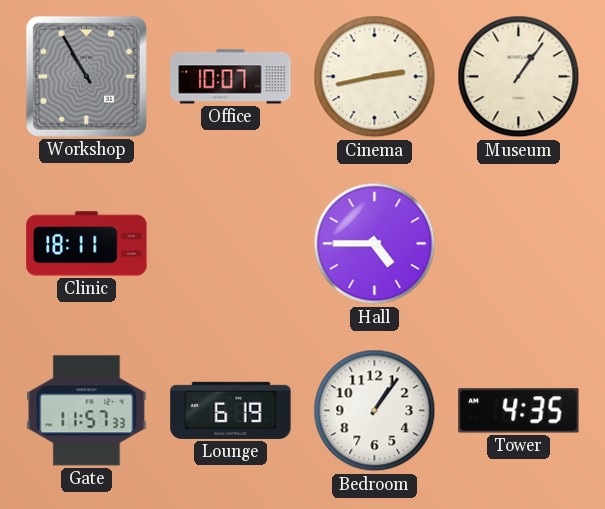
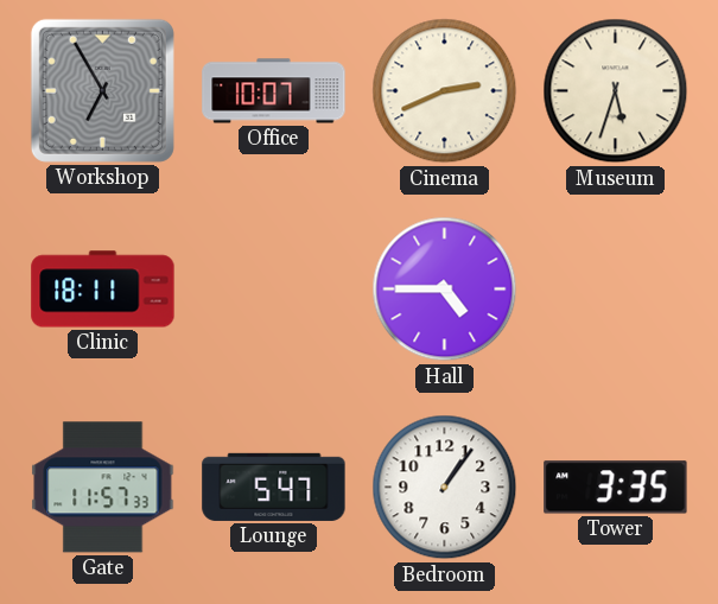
Workshop: 10:55 -> 6:55
Cinema: 2:43 -> 2:41
Museum: 1:06 -> 5:33
Lounge: 6:19 -> 5:47
Tower: 4:35 -> 3:35
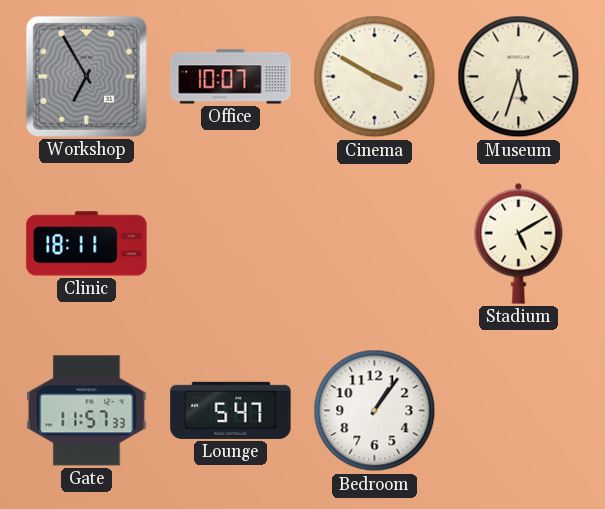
Cinema: 2:41 -> 3:50
Hall: 4:45 -> none
Stadium: none -> 5:10
Tower: 3:35 -> none
